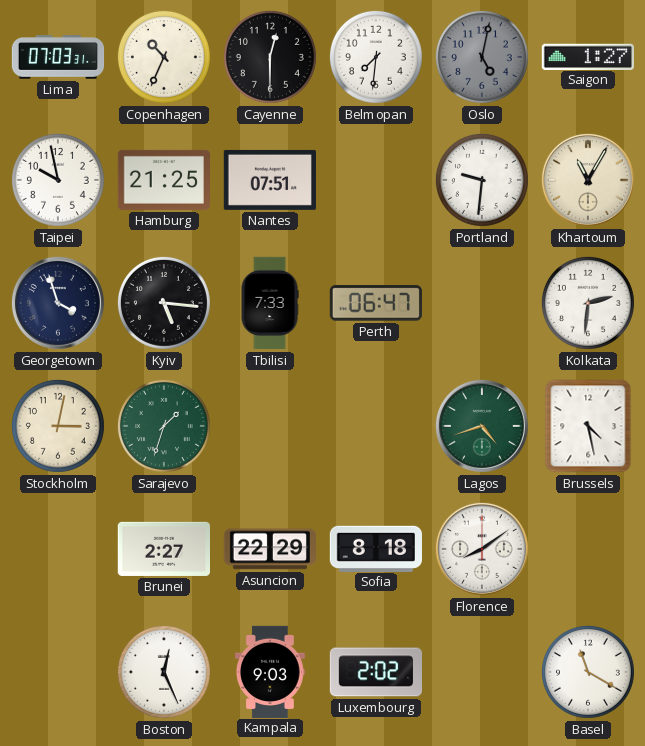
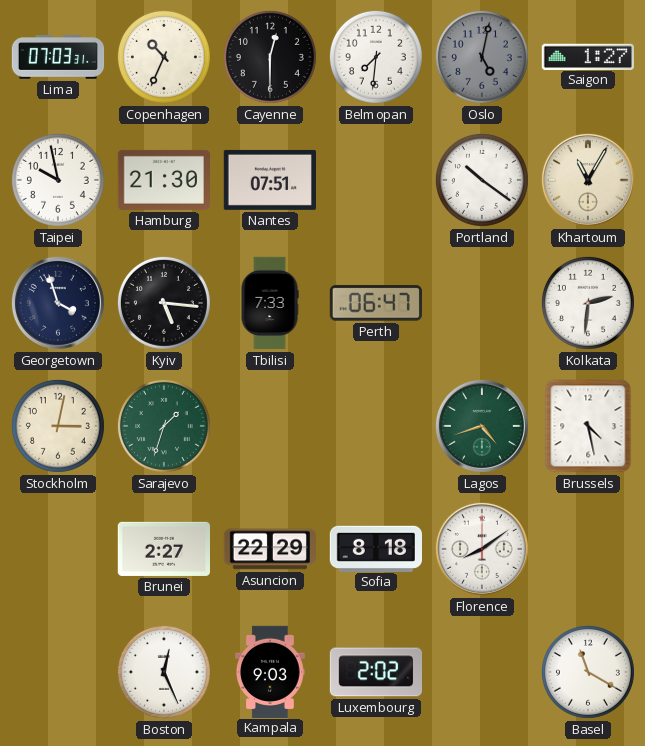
Hamburg: 21:25 -> 21:30
Portland: 9:31 -> 10:21
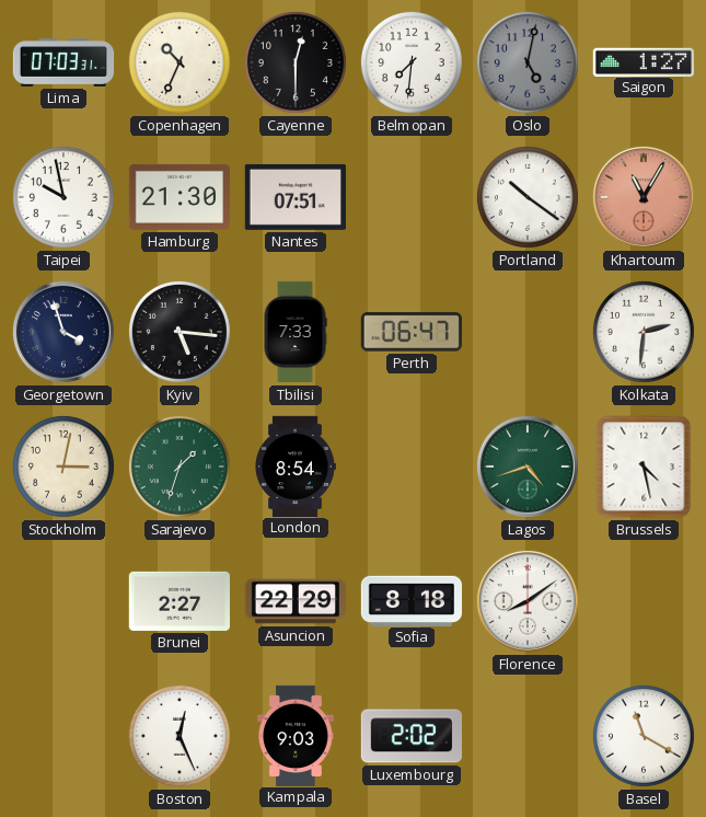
Khartoum dial: cream -> salmon
London: none -> 8:54
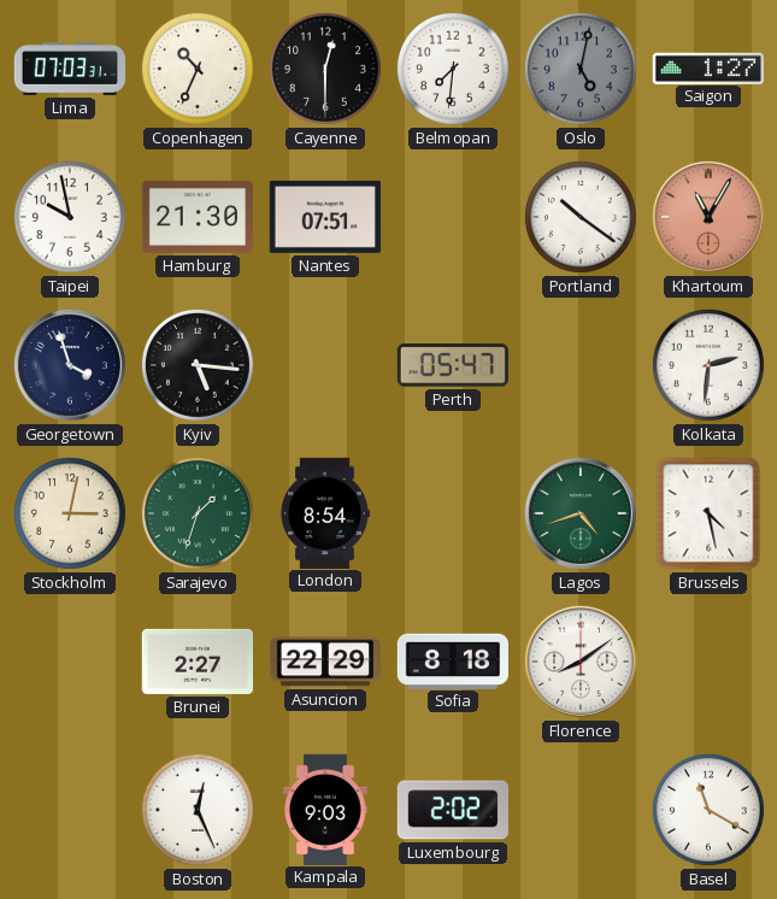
Tbilisi: 7:33 -> none
Perth: 06:47 -> 05:47
